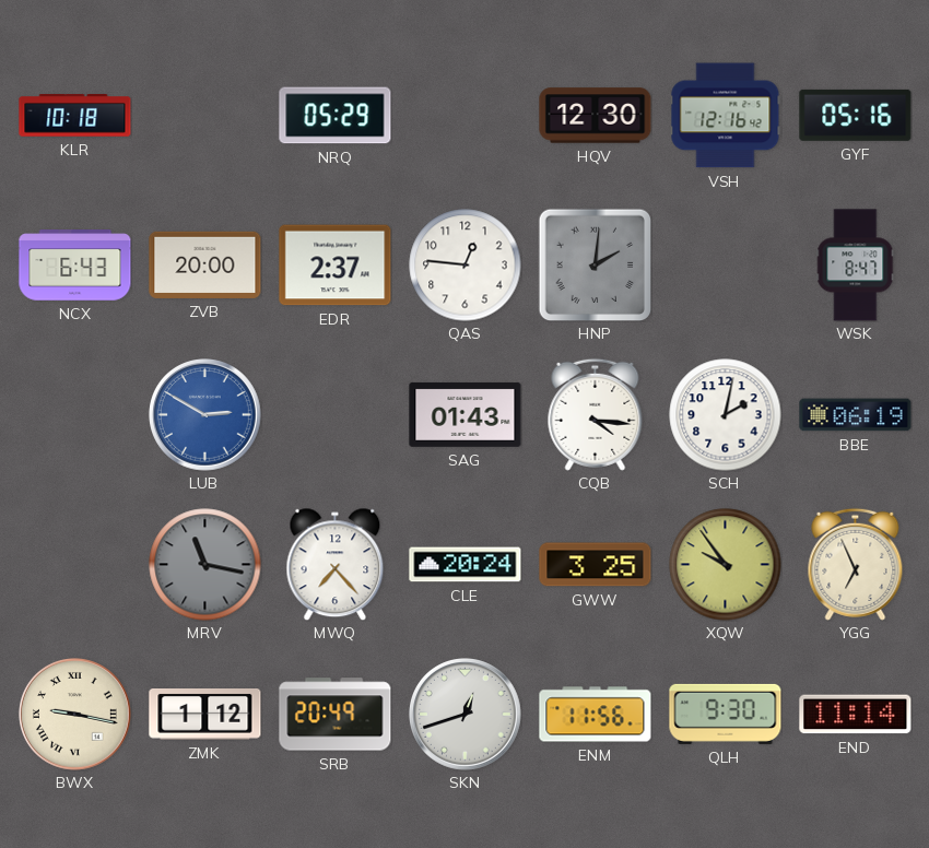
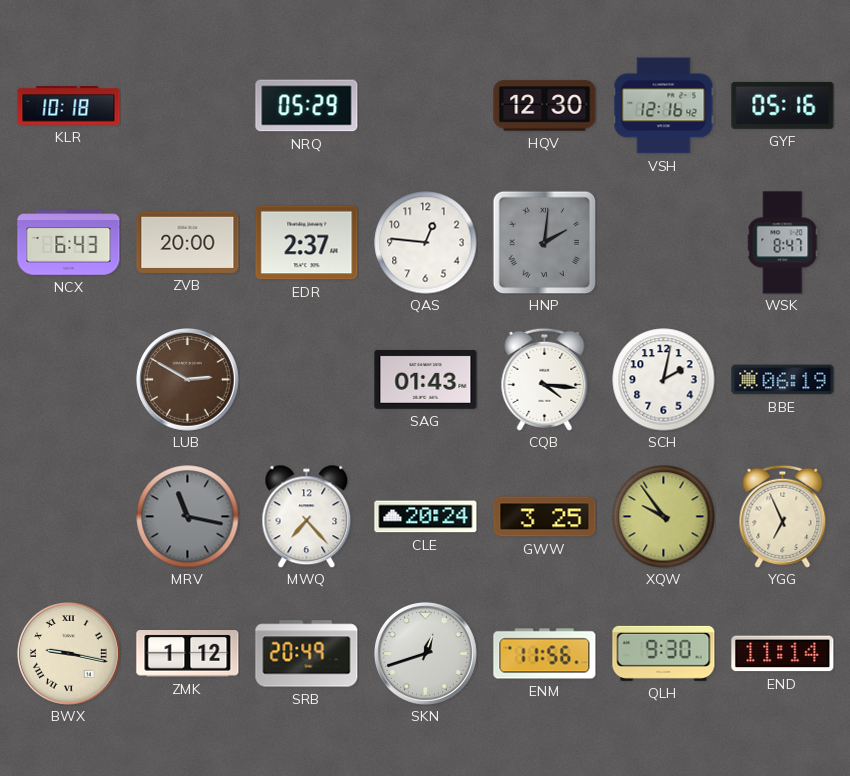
LUB dial: blue -> brown
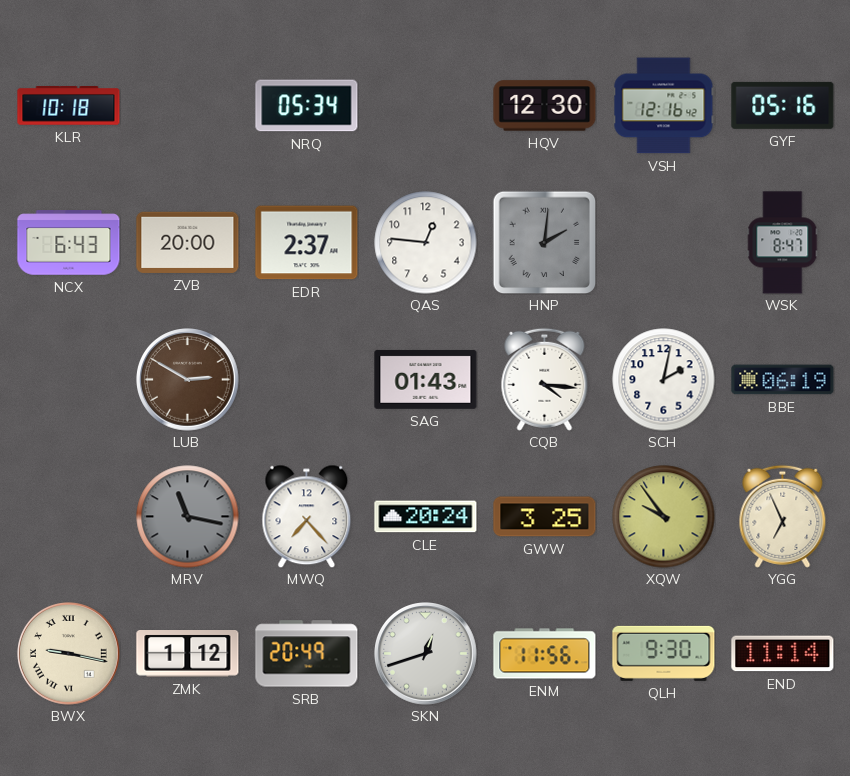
NRQ: 05:29 -> 05:34
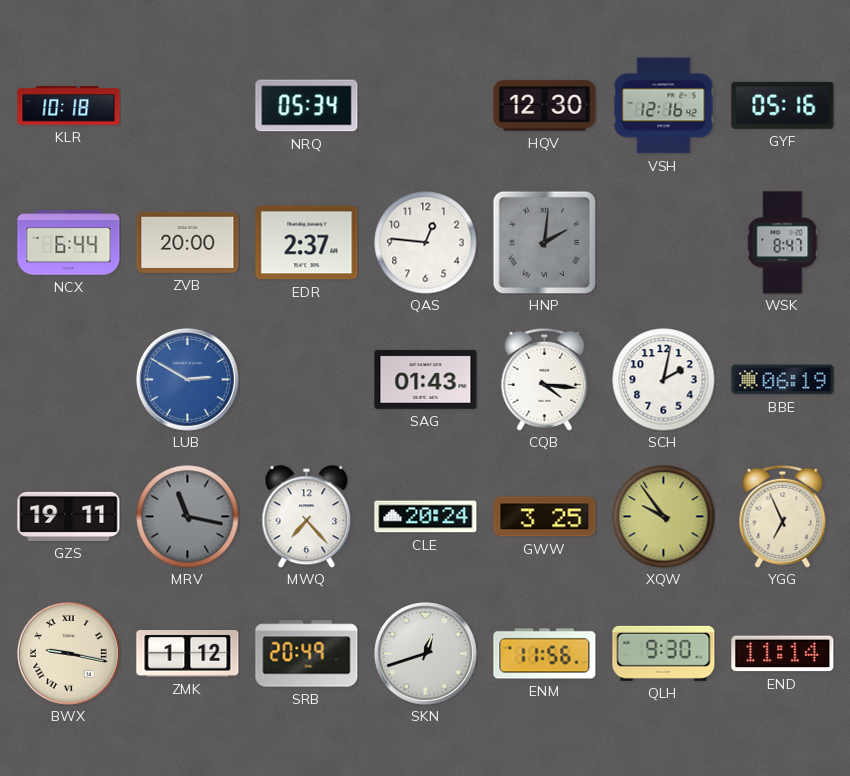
NCX: 6:43 -> 6:44
LUB dial: brown -> blue
GZS: none -> 19:11
